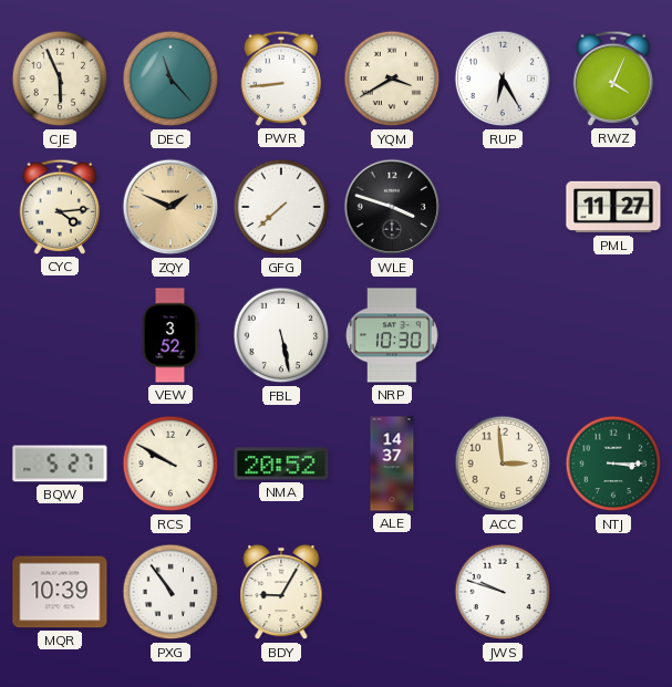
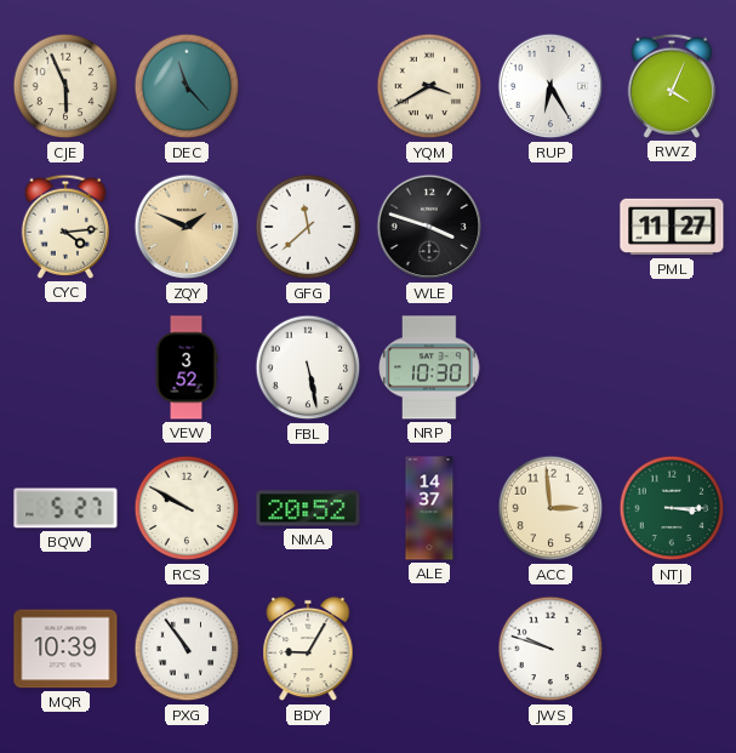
PWR: 8:44 -> none
GFG: 7:38 -> 11:38
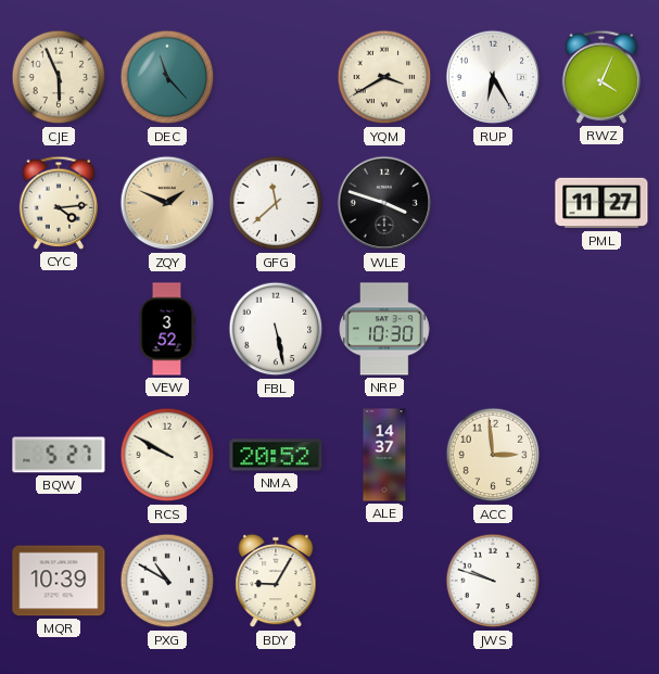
NTJ: 3:15 -> none
PXG: 10:54 -> 10:50
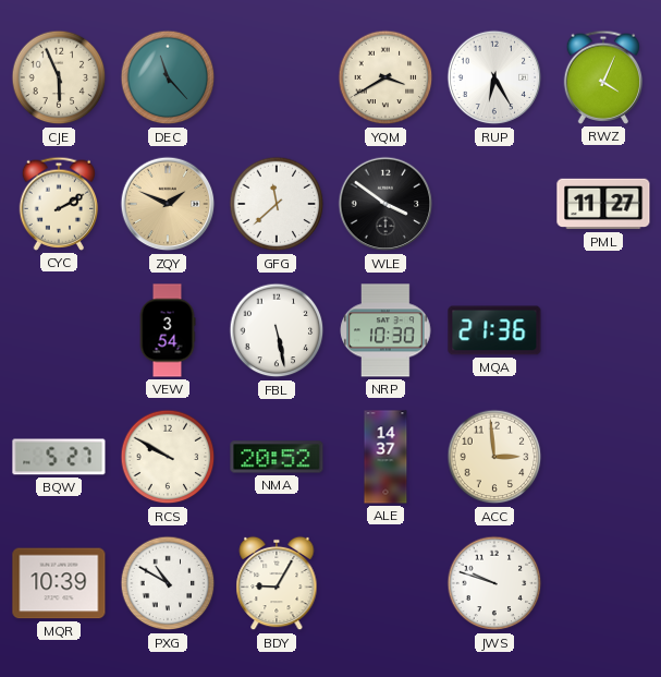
CYC: 4:14 -> 2:10
WLE: 3:48 -> 3:51
VEW: 3:52 -> 3:54
MQA: none -> 21:36
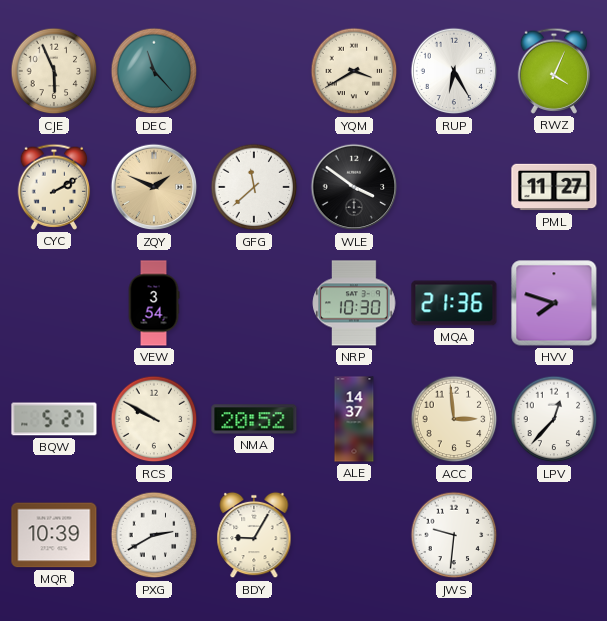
FBL: 5:28 -> none
HVV: none -> 7:48
LPV: none -> 12:37
PXG: 10:50 -> 2:40
JWS: 9:48 -> 9:31
